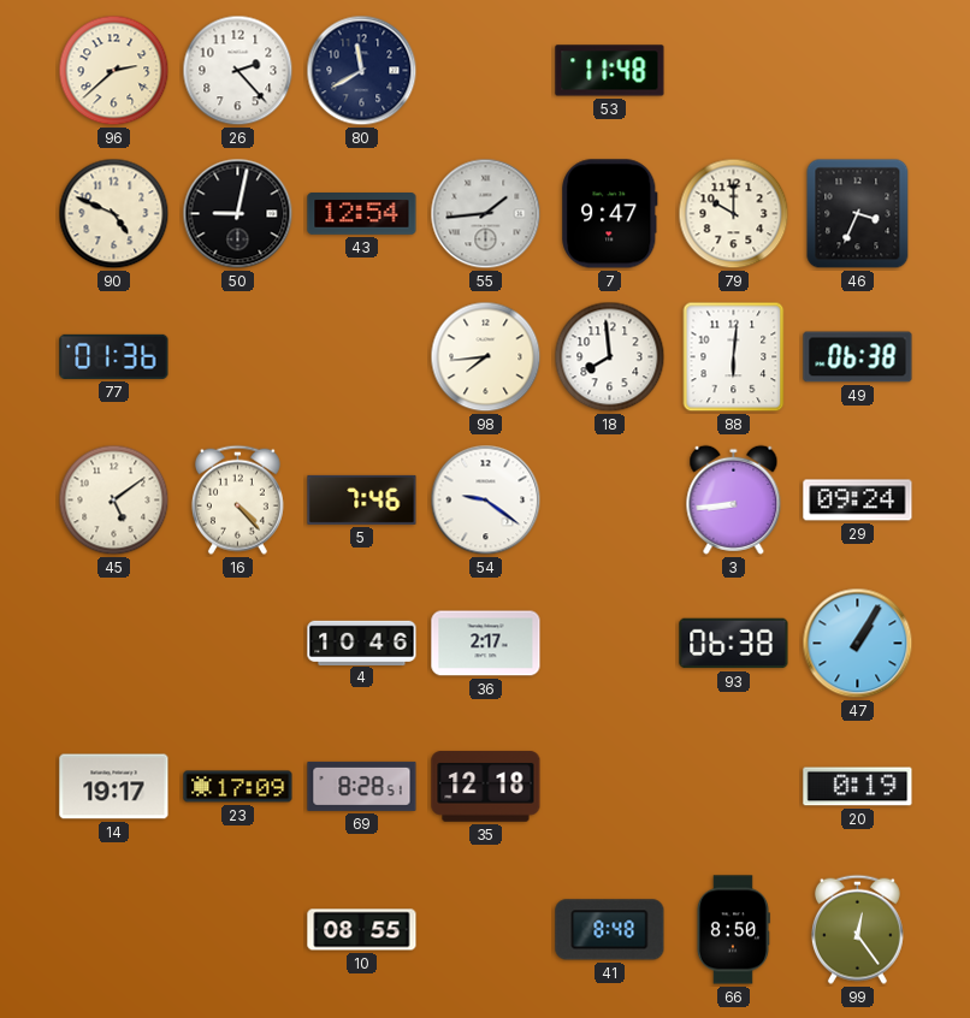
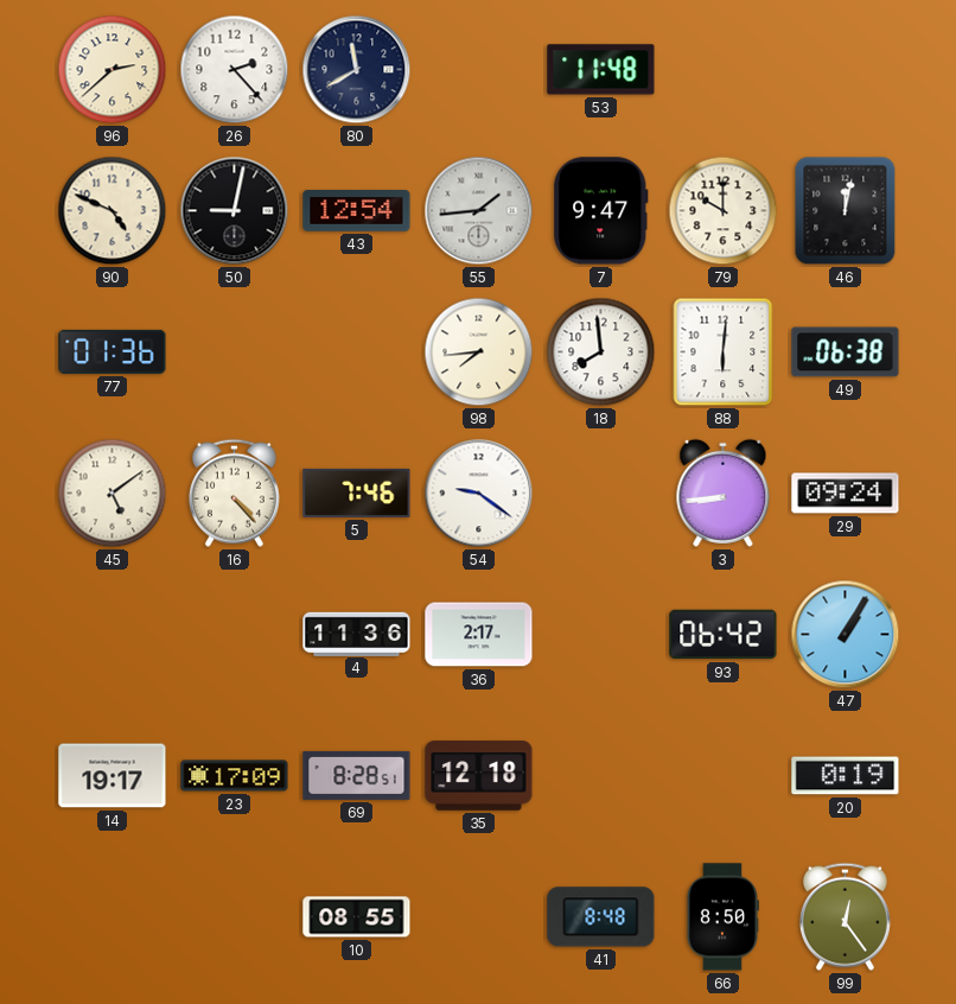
46: 3:34 -> 12:02
4: 10:46 -> 11:36
93: 06:38 -> 06:42
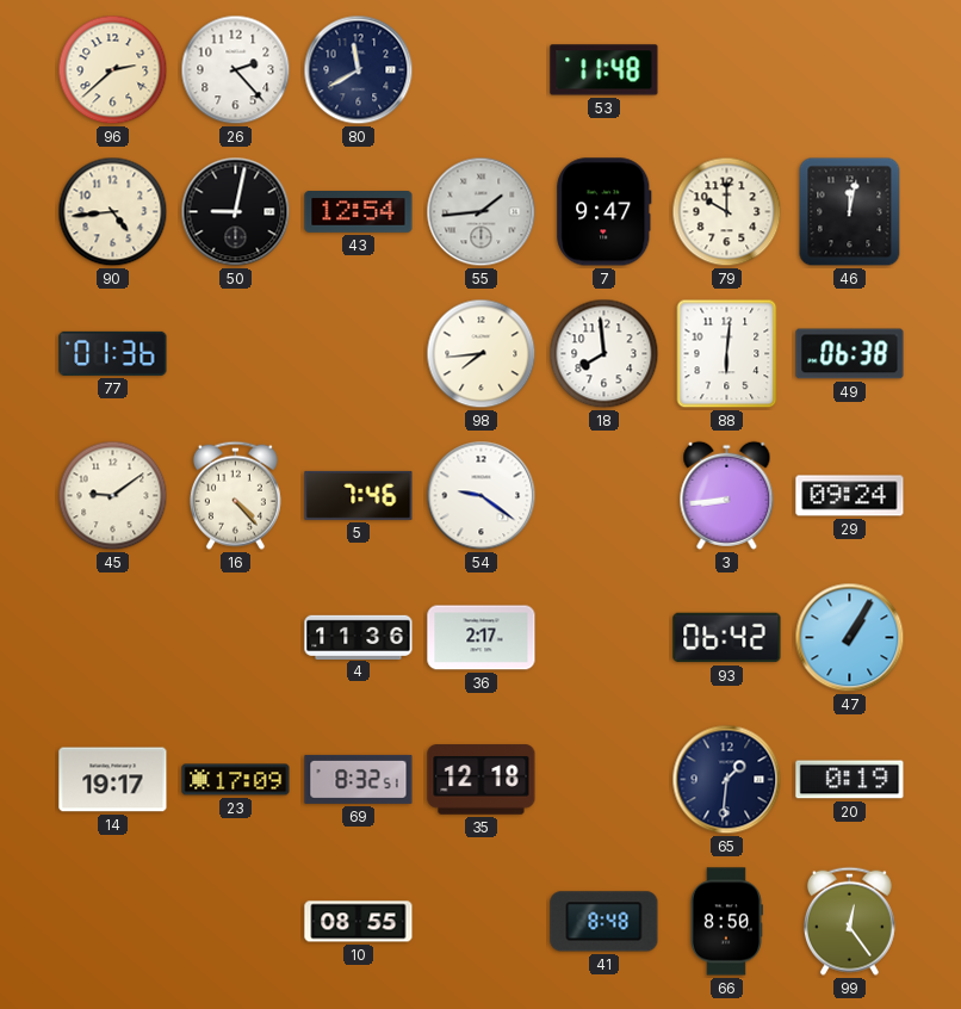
90: 4:49 -> 4:44
45: 5:09 -> 9:09
69: 8:28 -> 8:32
65: none -> 1:31
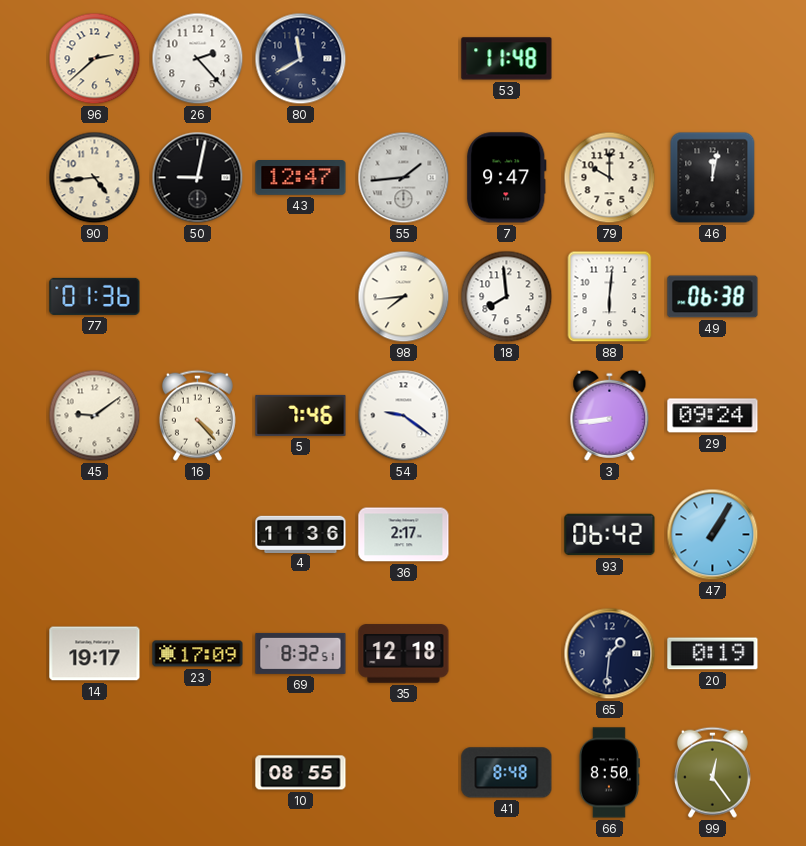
43: 12:54 -> 12:47
